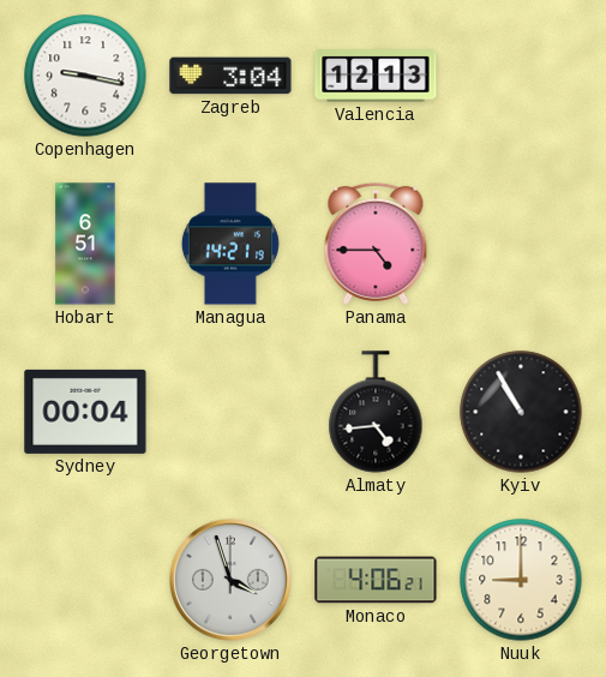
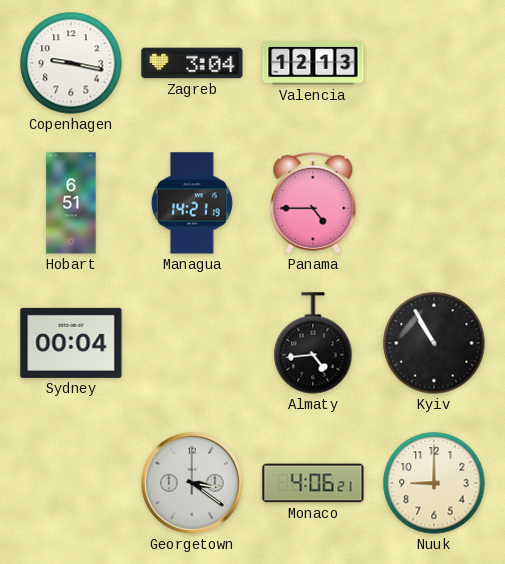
Georgetown: 3:57 -> 3:21
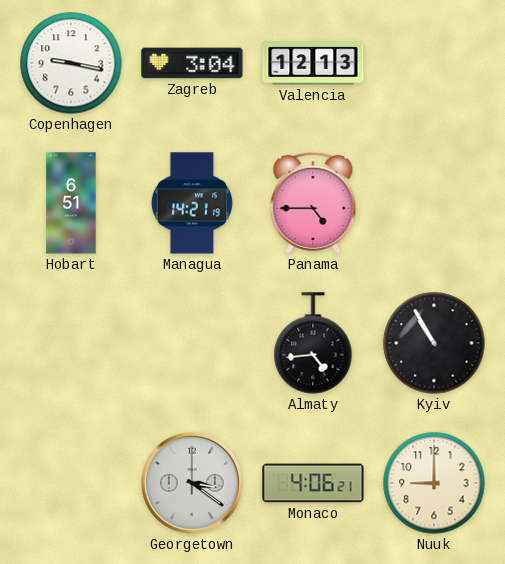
Sydney: 00:04 -> none
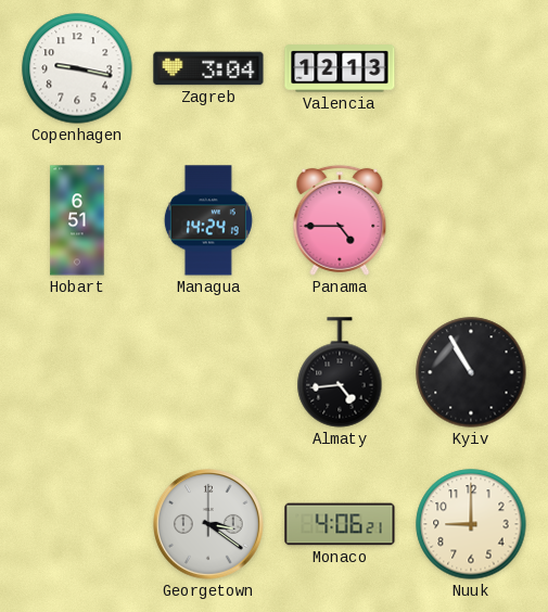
Managua: 14:21 -> 14:24
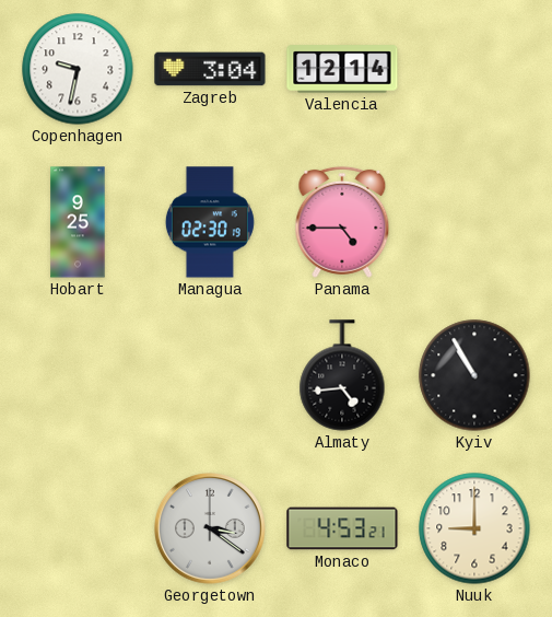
Copenhagen: 9:17 -> 9:32
Valencia: 12:13 -> 12:14
Hobart: 6:51 -> 9:25
Managua: 14:24 -> 02:30
Monaco: 4:06 -> 4:53
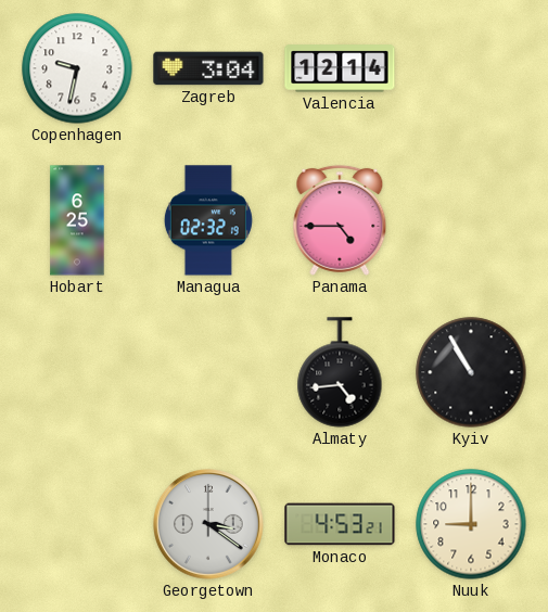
Hobart: 9:25 -> 6:25
Managua: 02:30 -> 02:32
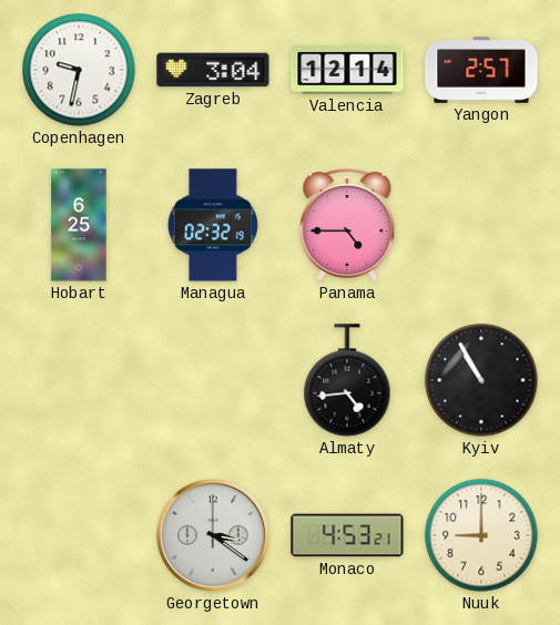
Yangon: none -> 2:57
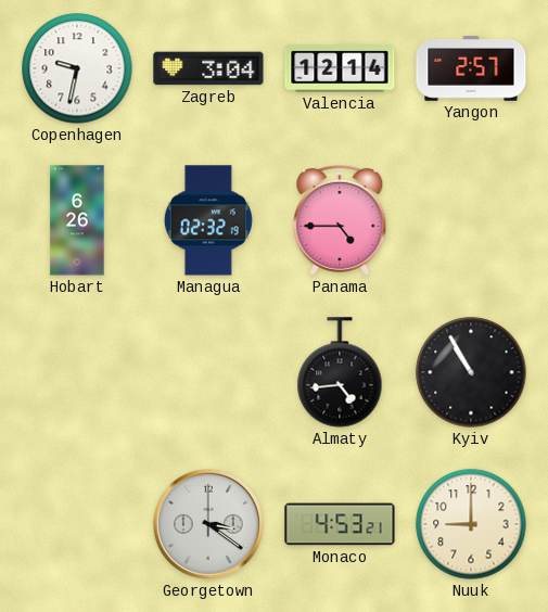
Hobart: 6:25 -> 6:26
